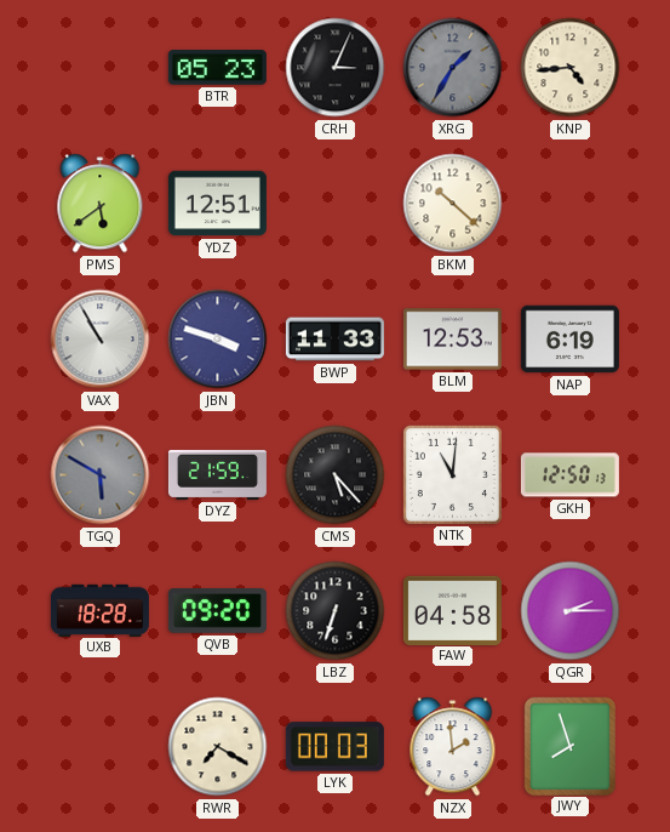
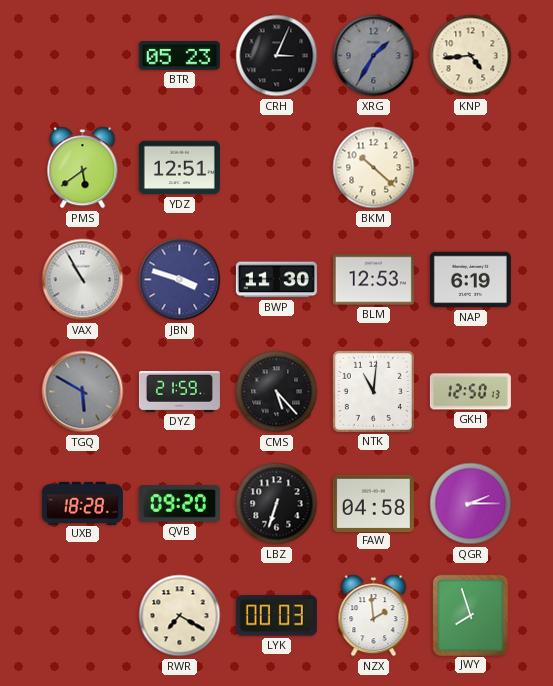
BWP: 11:33 -> 11:30
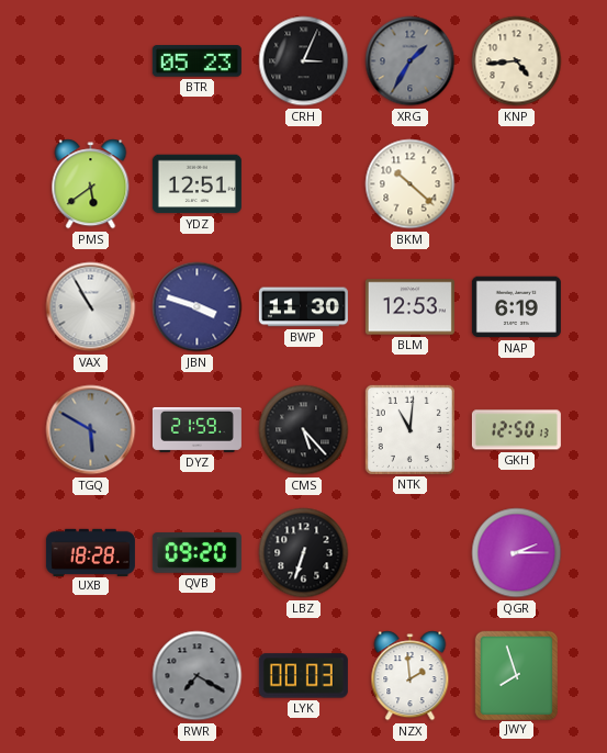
FAW: 04:58 -> none
RWR dial: cream -> grey
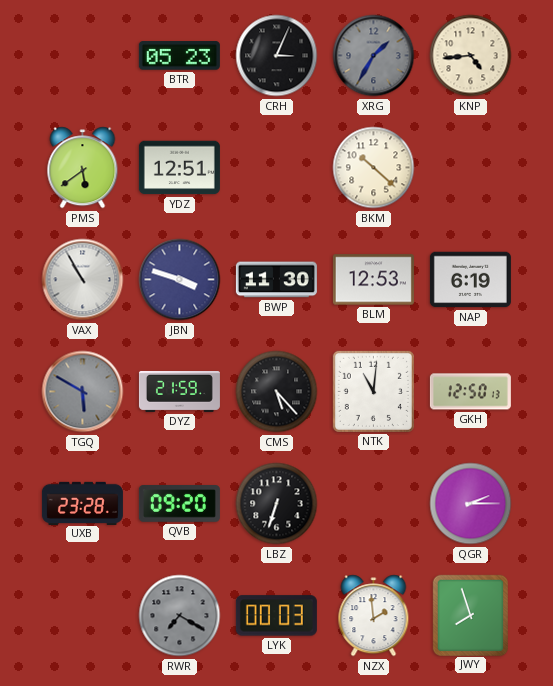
UXB: 18:28 -> 23:28
